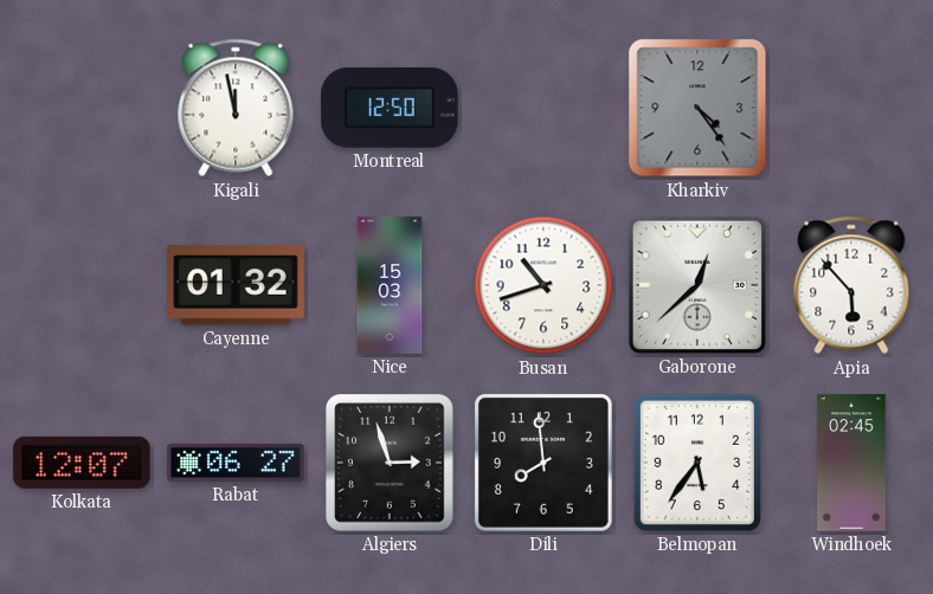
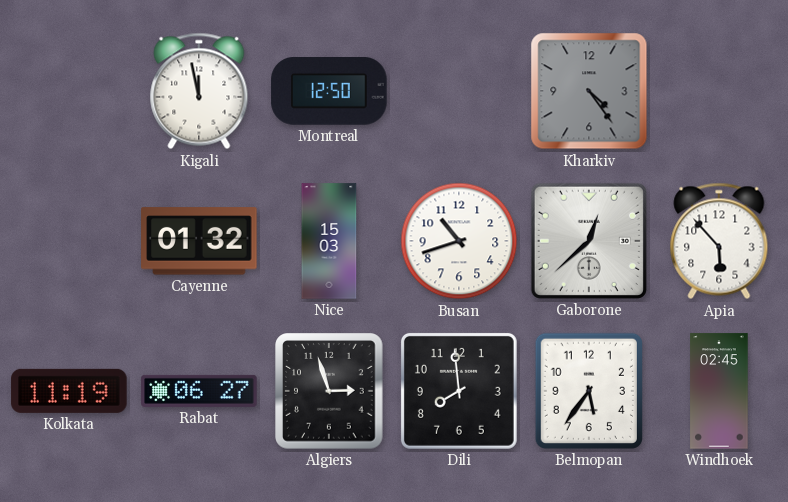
Kolkata: 12:07 -> 11:19
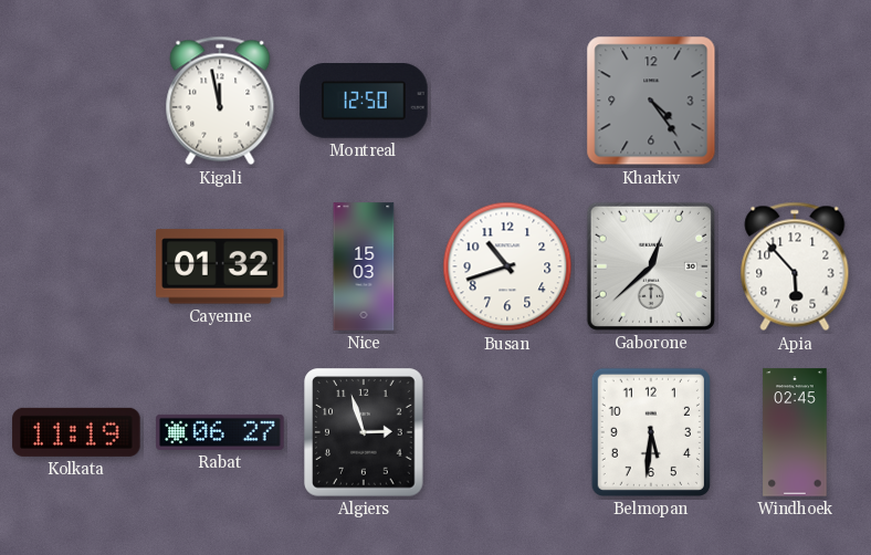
Dili: 7:59 -> none
Belmopan: 5:36 -> 5:31
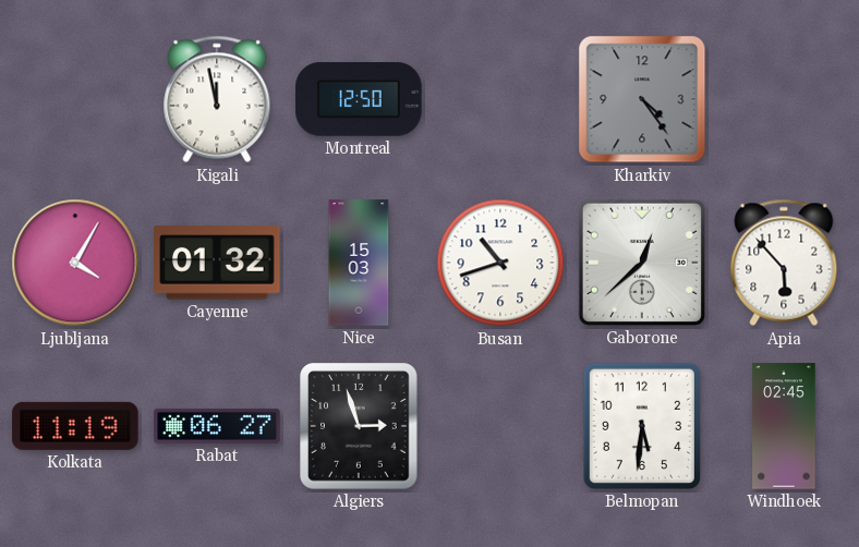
Ljubljana: none -> 4:05
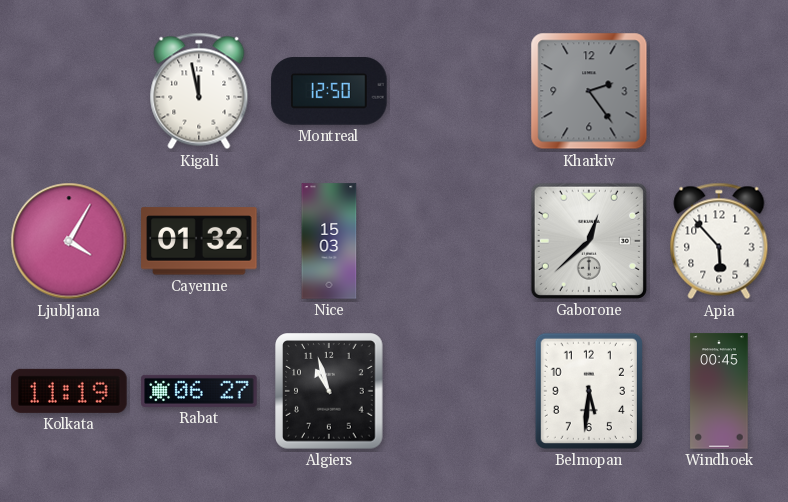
Kharkiv: 4:24 -> 2:24
Busan: 10:42 -> none
Algiers: 2:57 -> 10:57
Windhoek: 02:45 -> 00:45
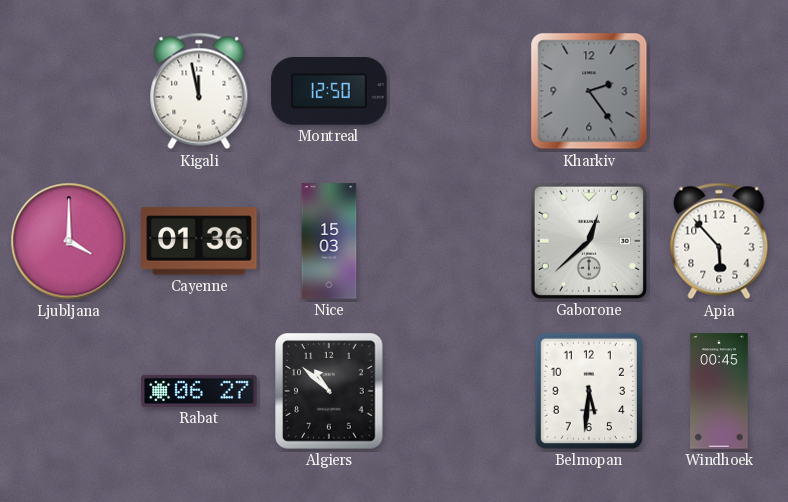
Ljubljana: 4:05 -> 4:00
Cayenne: 01:32 -> 01:36
Kolkata: 11:19 -> none
Algiers: 10:57 -> 10:52
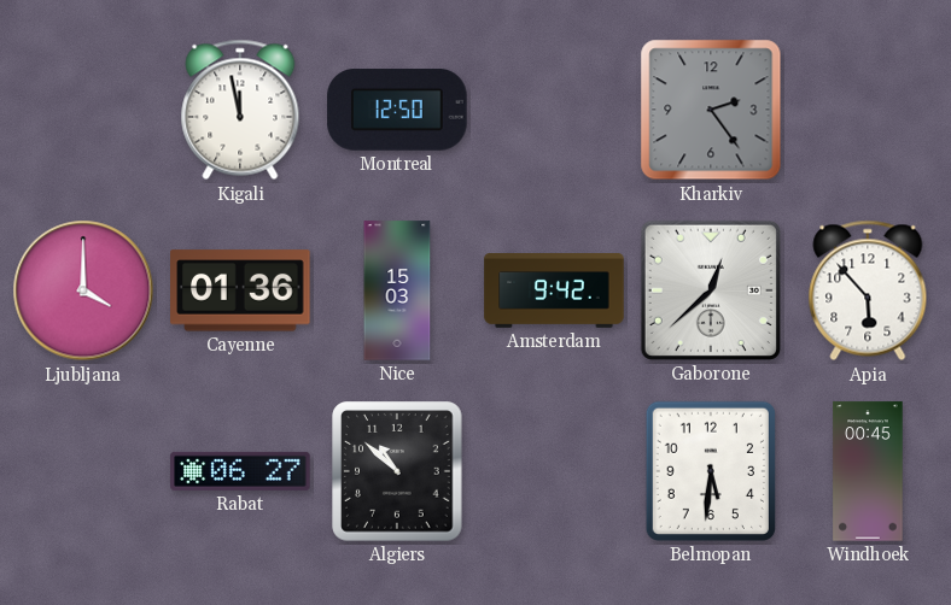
Amsterdam: none -> 9:42
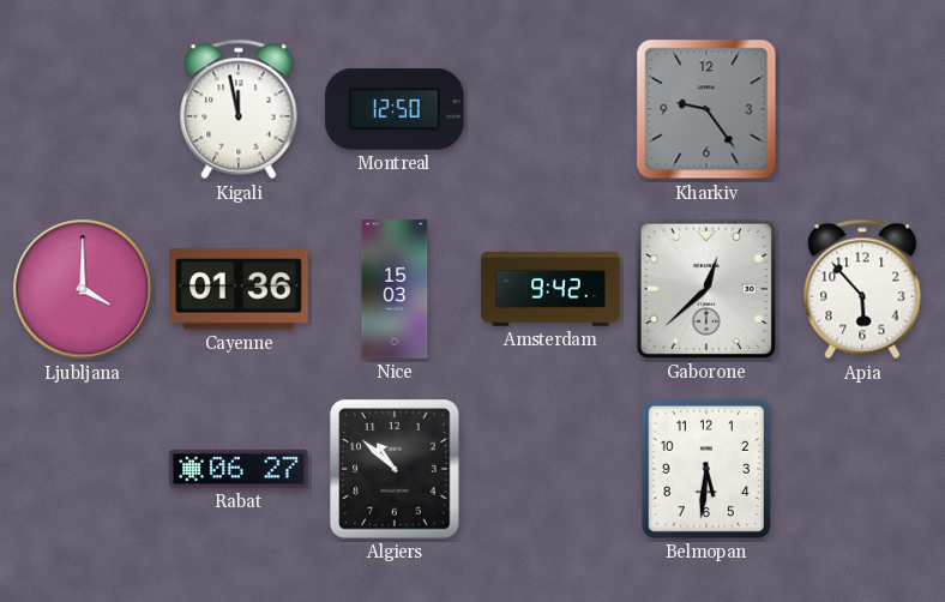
Kharkiv: 2:24 -> 9:24
Windhoek: 00:45 -> none
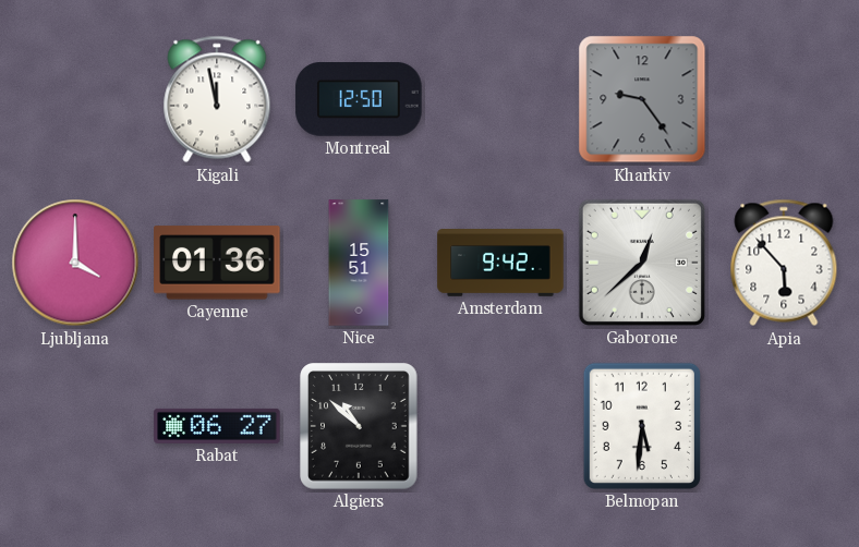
Nice: 15:03 -> 15:51
